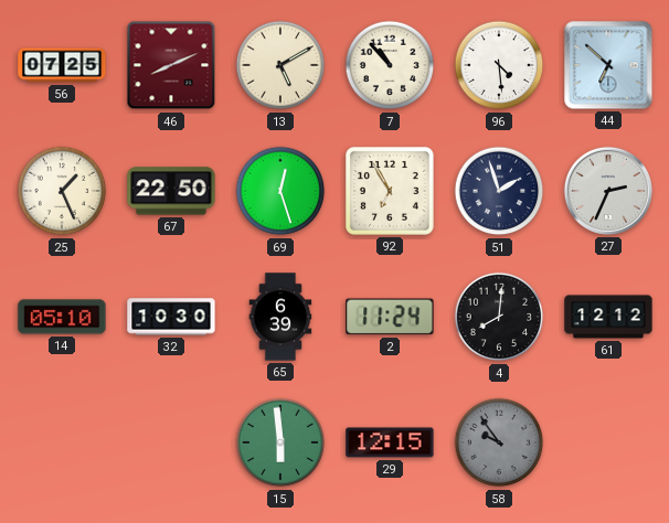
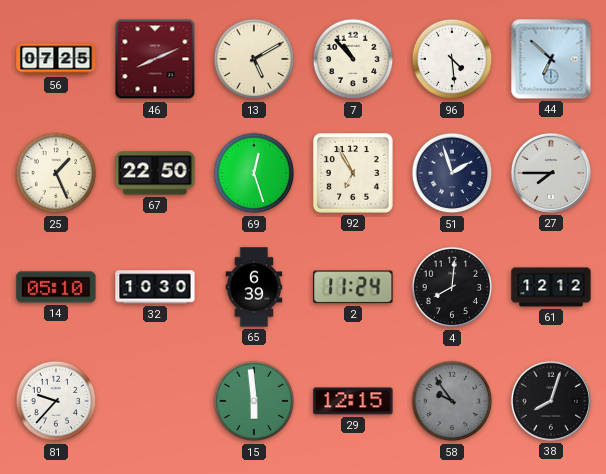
27: 2:34 -> 7:45
81: none -> 9:37
38: none -> 8:03
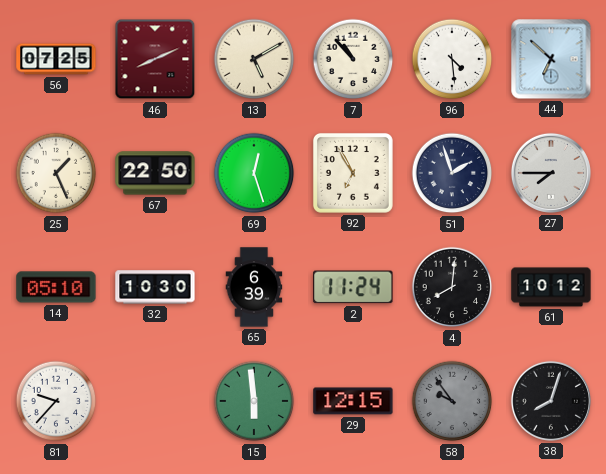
61: 12:12 -> 10:12
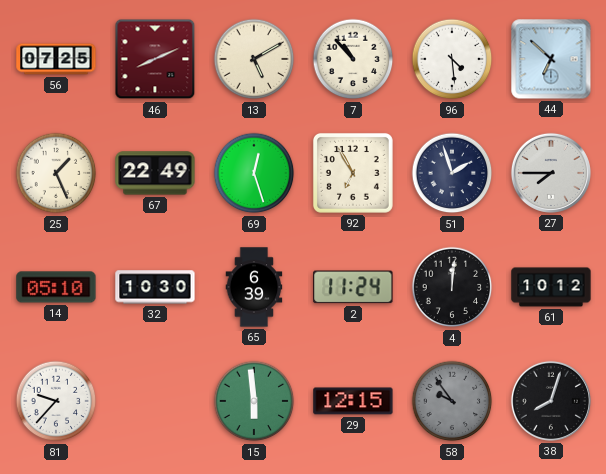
67: 22:50 -> 22:49
4: 8:01 -> 12:01
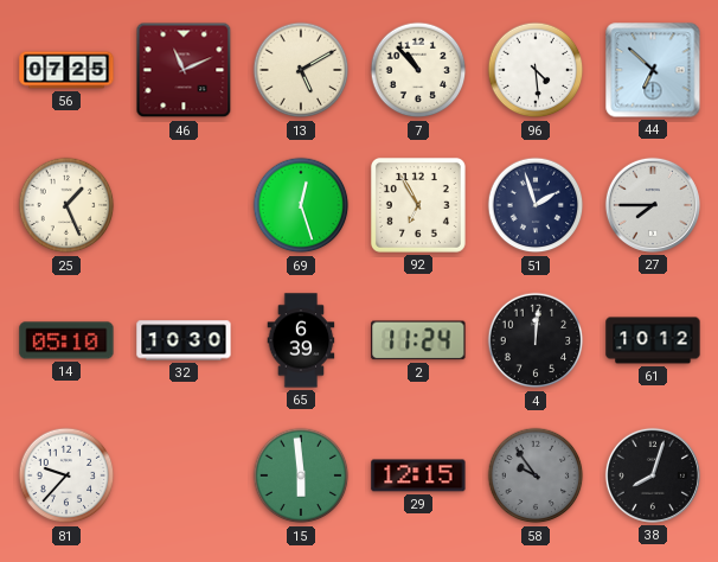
46: 8:11 -> 11:11
67: 22:49 -> none
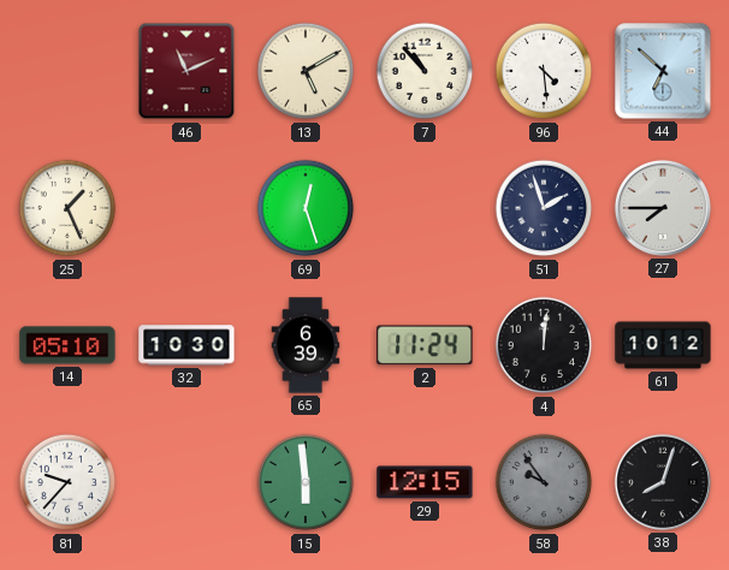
56: 07:25 -> none
92: 6:55 -> none
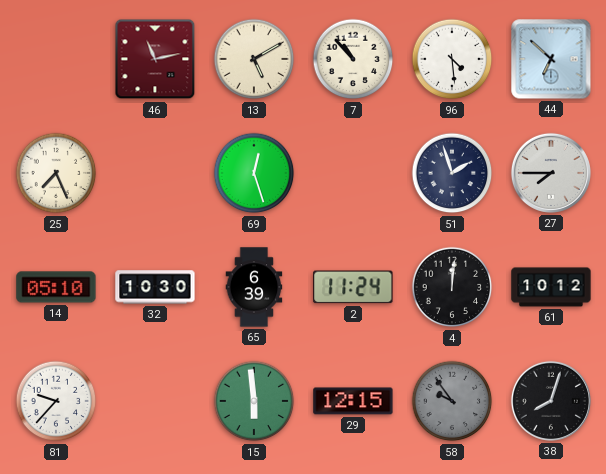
46: 11:11 -> 11:13
25: 1:26 -> 7:26
